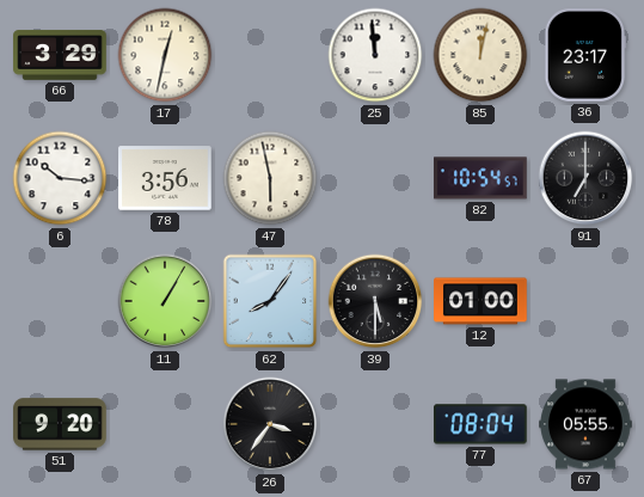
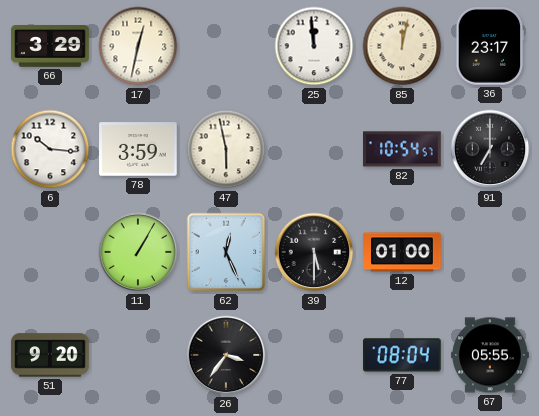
78: 3:56 -> 3:59
62: 8:06 -> 12:26
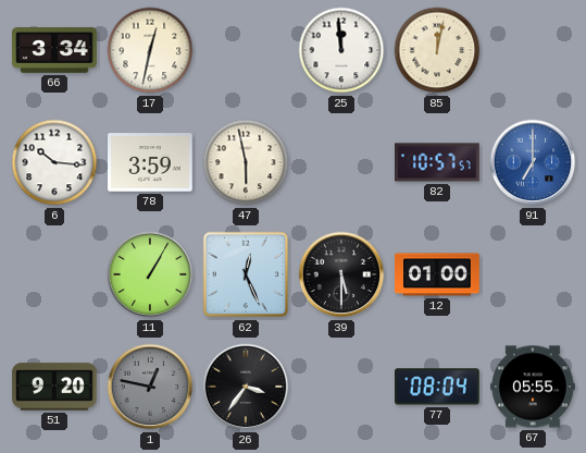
66: 3:29 -> 3:34
36: 23:17 -> none
82: 10:54 -> 10:57
91 dial: black -> blue
1: none -> 12:47
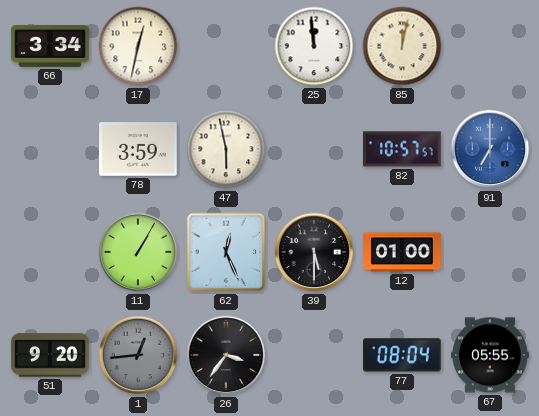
6: 10:16 -> none
1: 12:47 -> 12:44
